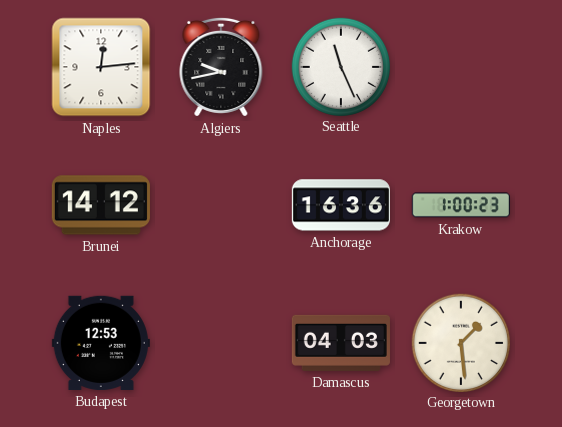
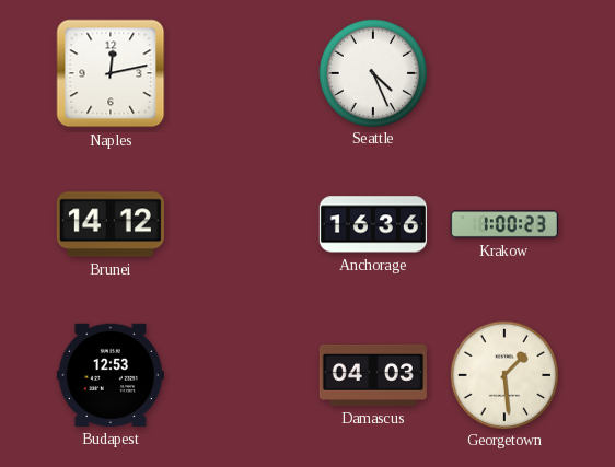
Naples: 12:14 -> 12:13
Algiers: 9:43 -> none
Seattle: 11:26 -> 4:26
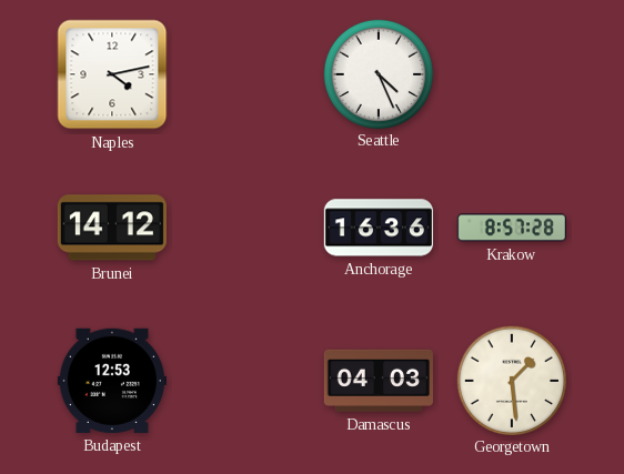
Naples: 12:13 -> 4:13
Krakow: 1:00 -> 8:57
